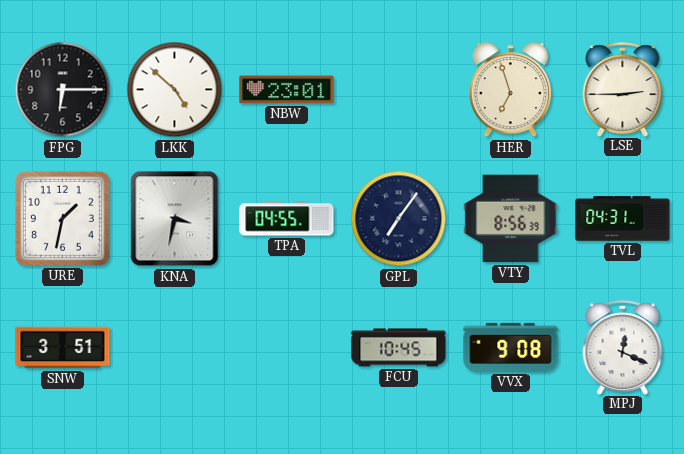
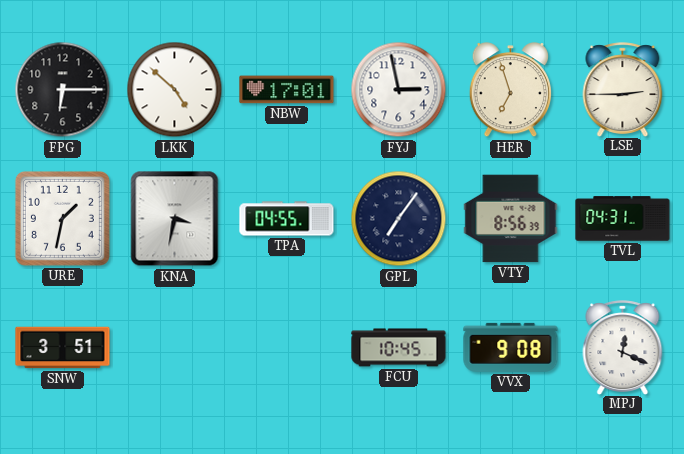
NBW: 23:01 -> 17:01
FYJ: none -> 2:58
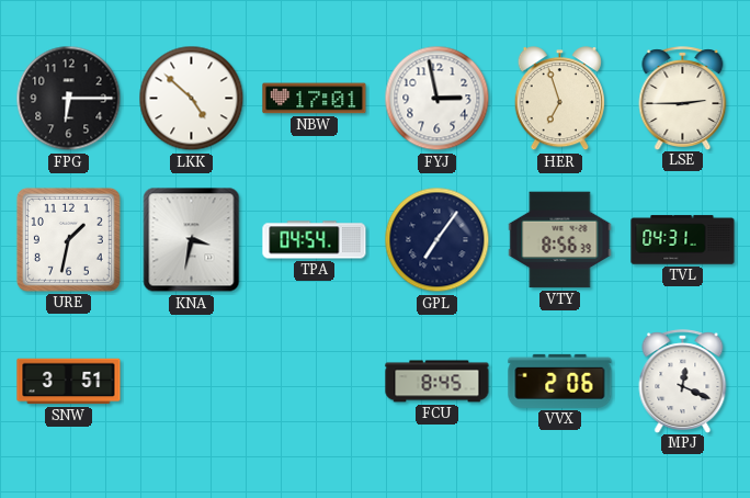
TPA: 04:55 -> 04:54
FCU: 10:45 -> 8:45
VVX: 9:08 -> 2:06
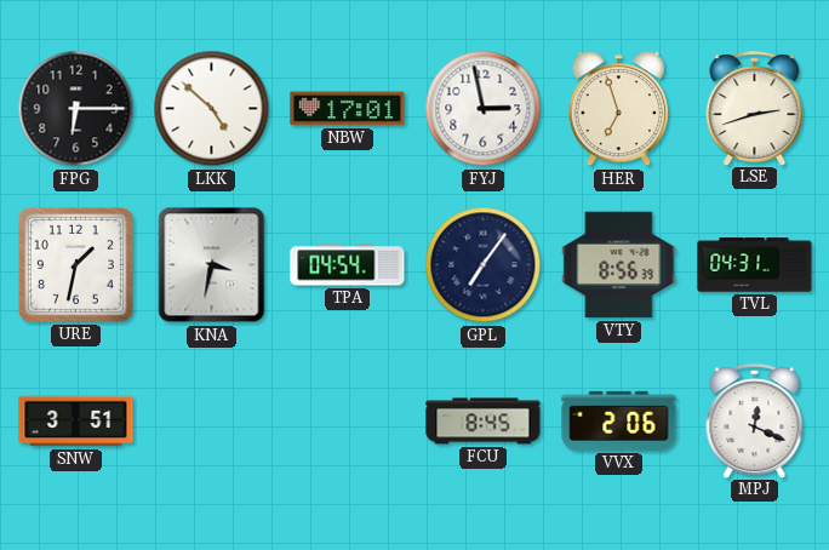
LSE: 2:45 -> 2:42
